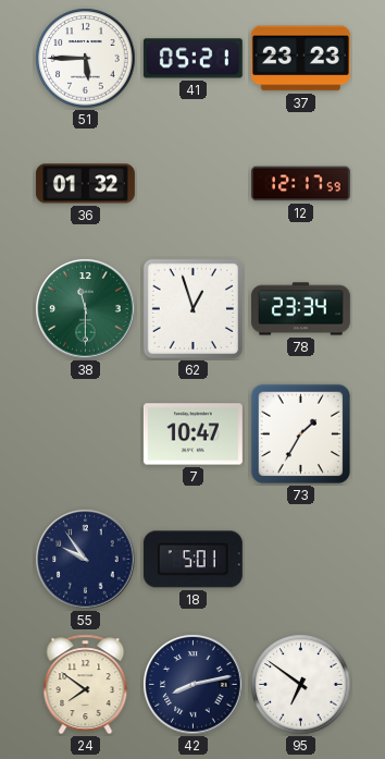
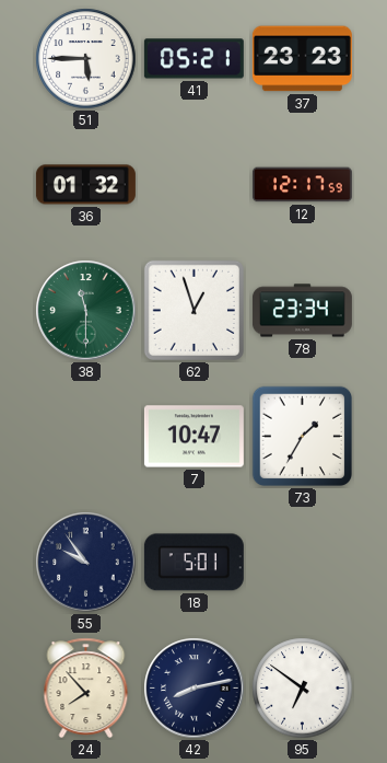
24: 7:51 -> 7:53
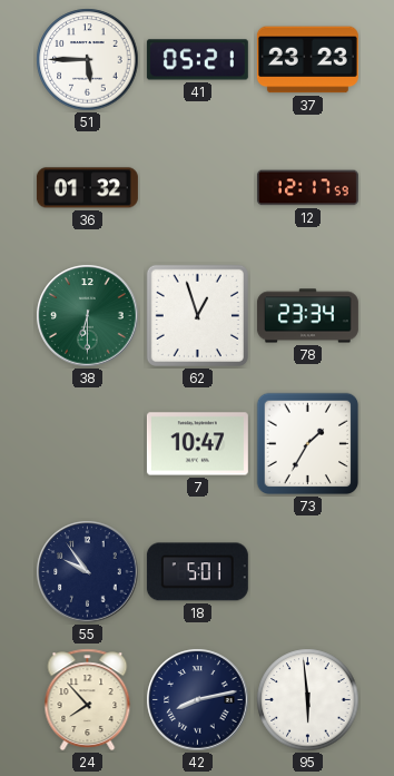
38: 11:30 -> 6:30
95: 6:51 -> 5:59
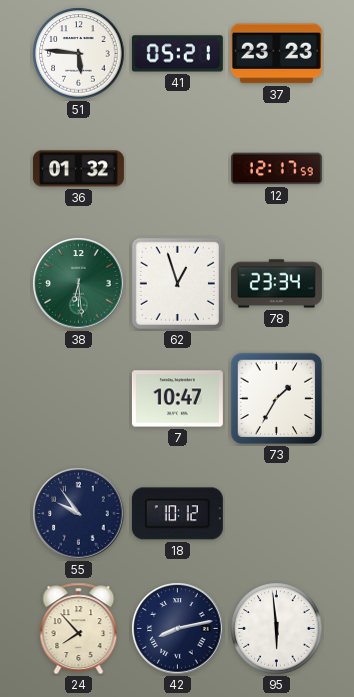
51: 5:45 -> 5:46
38: 6:30 -> 6:29
18: 5:01 -> 10:12
